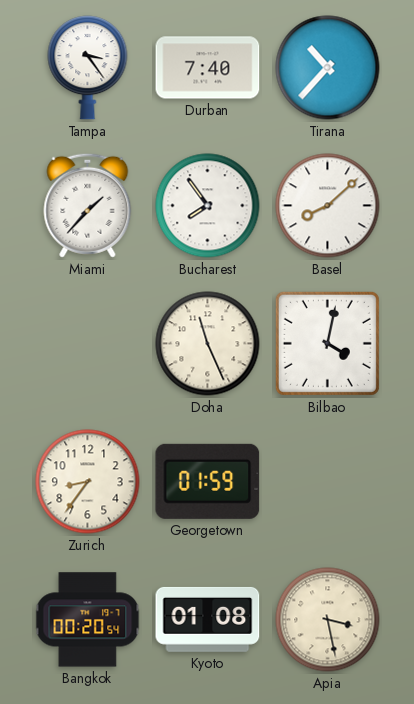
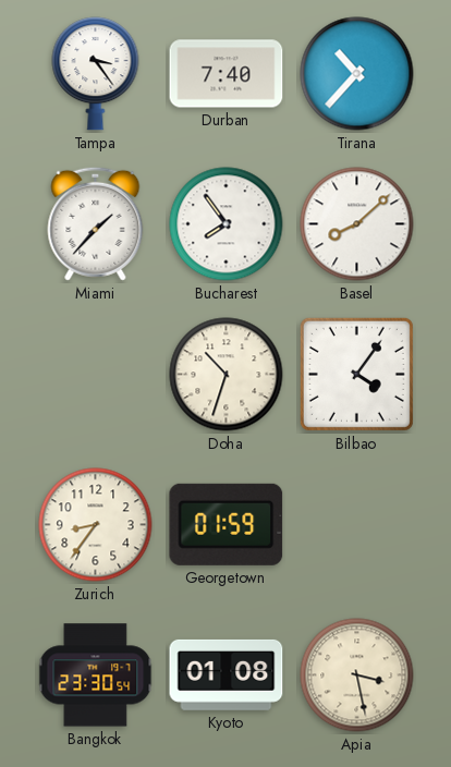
Doha: 11:26 -> 10:33
Bilbao: 4:02 -> 4:06
Bangkok: 00:20 -> 23:30
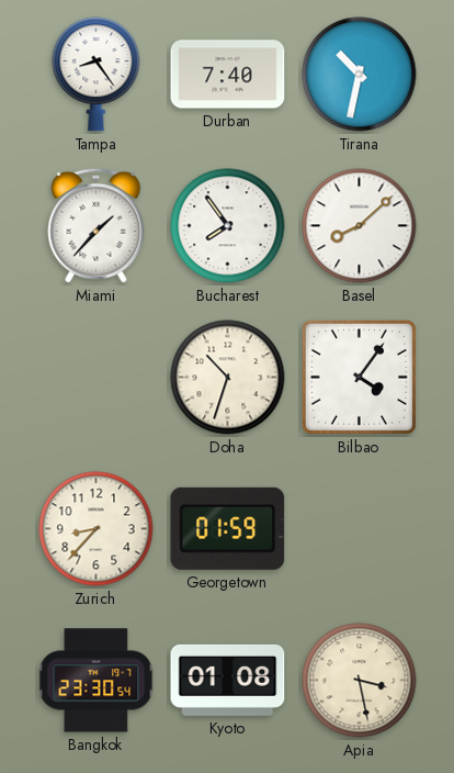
Tampa: 3:24 -> 8:24
Tirana: 10:37 -> 10:32
Zurich: 8:36 -> 8:37
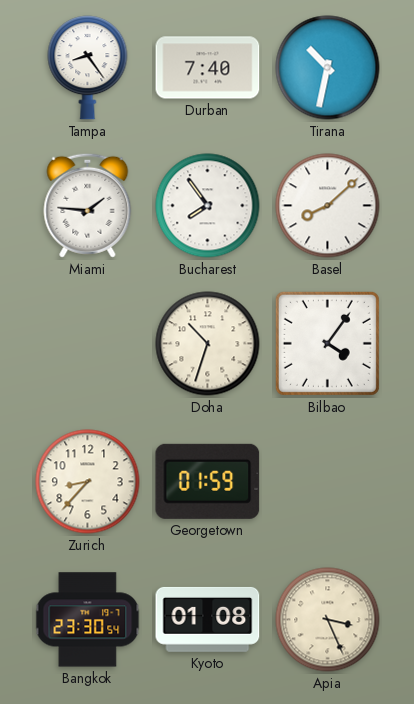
Miami: 1:37 -> 1:46
Apia: 3:28 -> 3:26
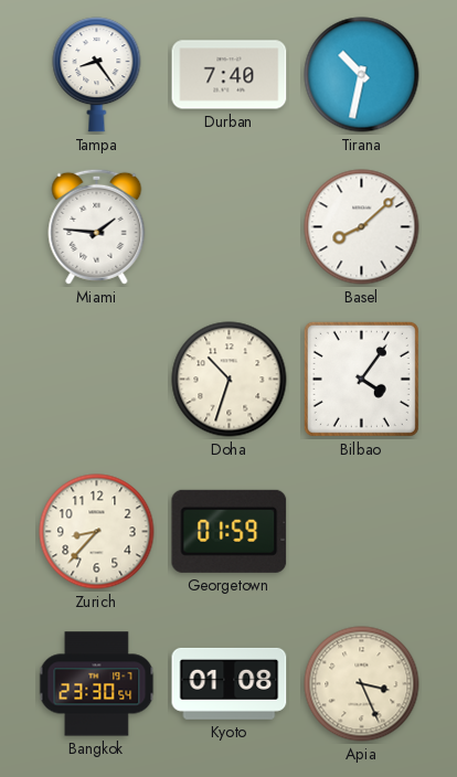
Bucharest: 7:54 -> none
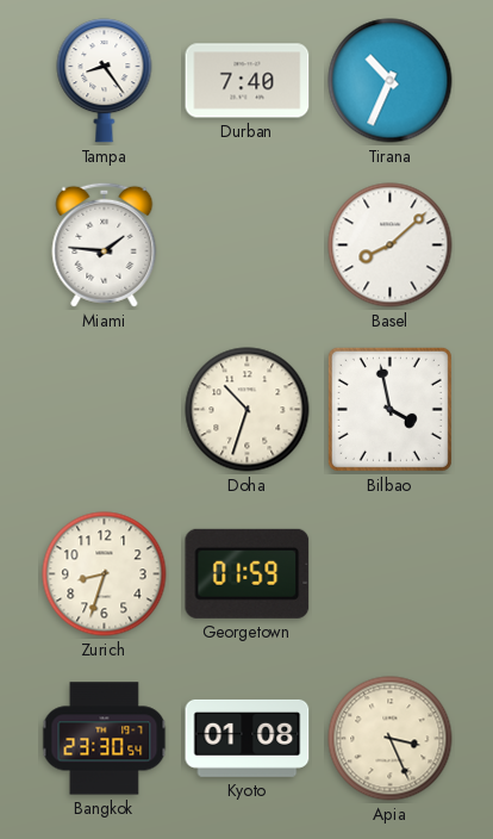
Tirana: 10:32 -> 10:34
Bilbao: 4:06 -> 3:58
Zurich: 8:37 -> 8:33
